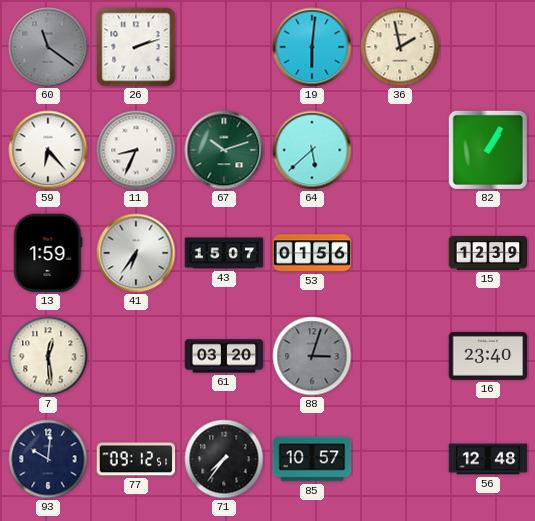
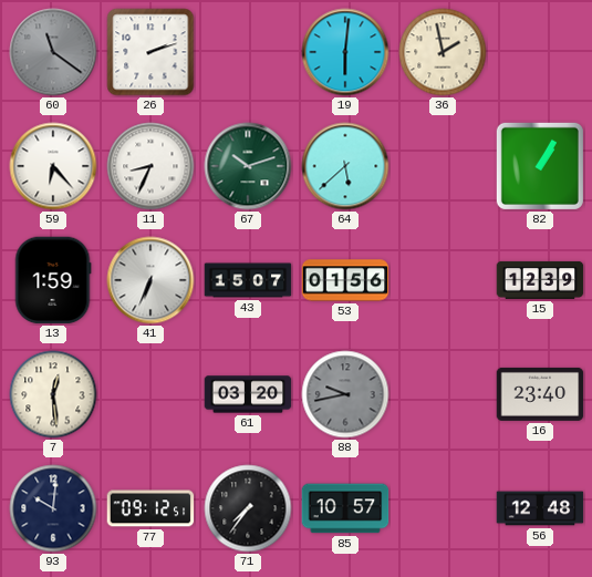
41: 6:36 -> 6:34
88: 3:03 -> 9:43
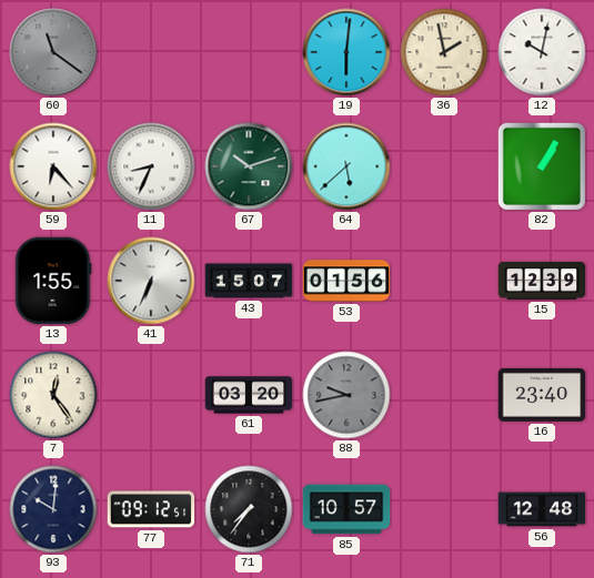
26: 2:12 -> none
12: none -> 10:02
13: 1:59 -> 1:55
7: 12:29 -> 12:24
